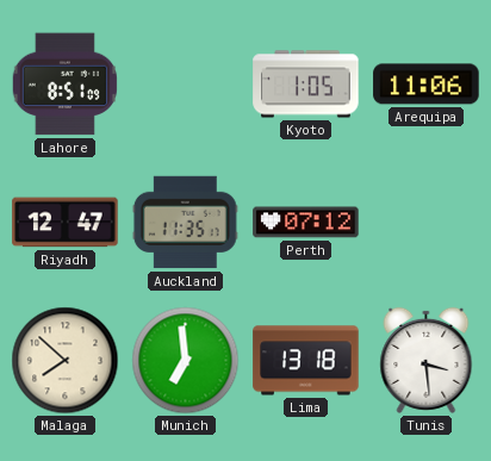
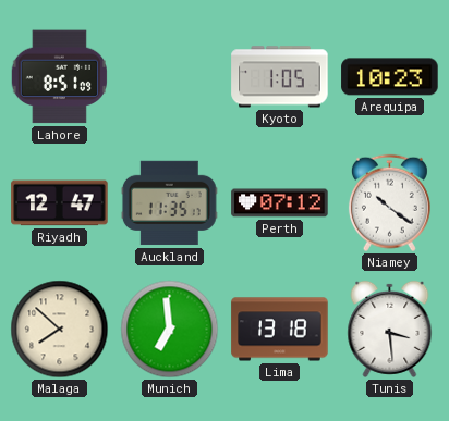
Arequipa: 11:06 -> 10:23
Niamey: none -> 10:21
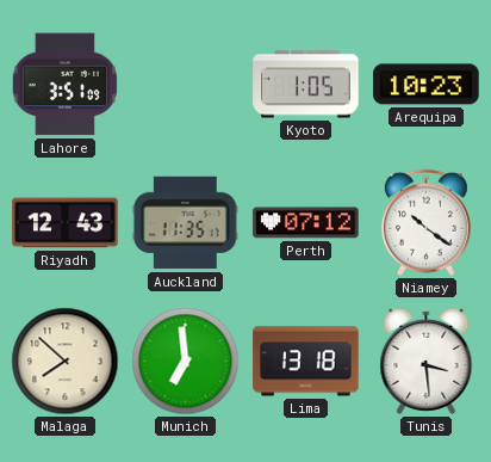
Lahore: 8:51 -> 3:51
Riyadh: 12:47 -> 12:43
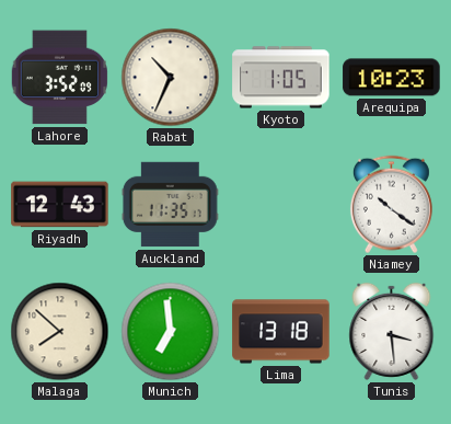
Lahore: 3:51 -> 3:52
Rabat: none -> 10:34
Perth: 07:12 -> none
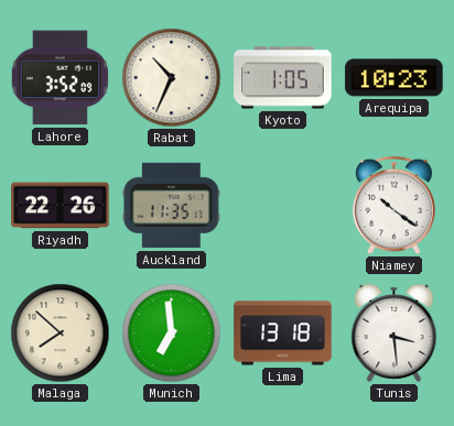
Riyadh: 12:43 -> 22:26
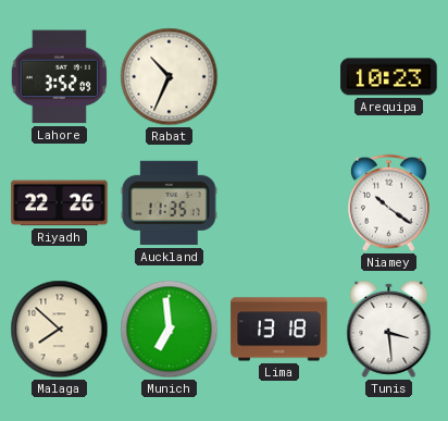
Kyoto: 1:05 -> none
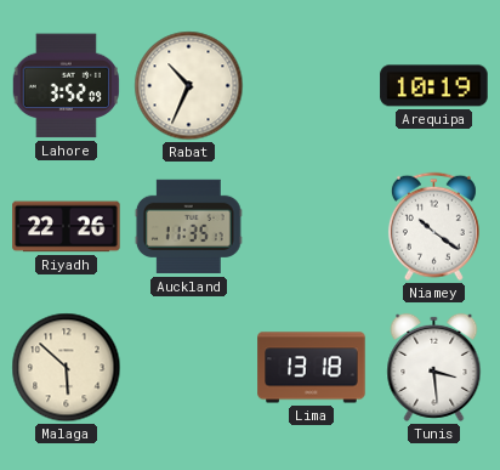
Arequipa: 10:23 -> 10:19
Malaga: 7:52 -> 5:52
Munich: 6:59 -> none
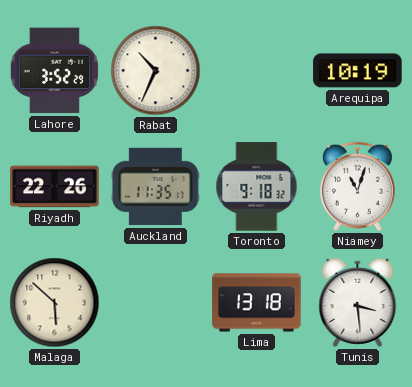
Lahore: 3:52:09 -> 3:52:29
Toronto: none -> 9:18
Niamey: 10:21 -> 11:03
